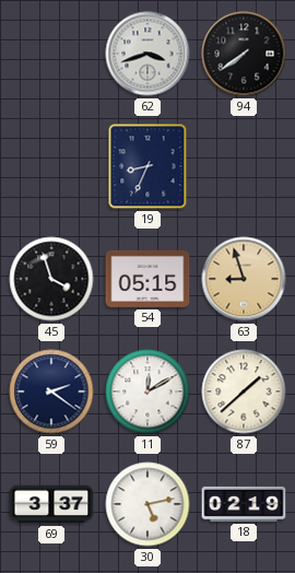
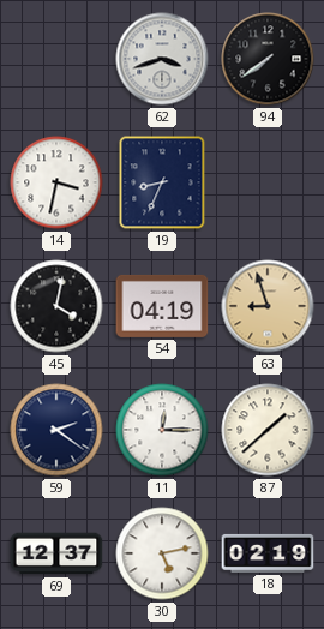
14: none -> 3:32
45: 3:57 -> 4:02
54: 05:15 -> 04:19
11: 12:10 -> 12:15
69: 3:37 -> 12:37
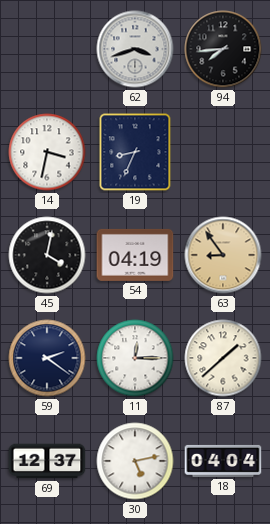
94: 7:39 -> 7:44
63: 8:57 -> 8:54
18: 02:19 -> 04:04
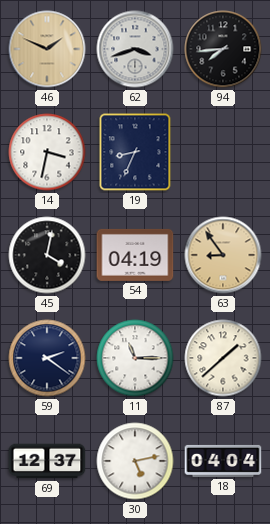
46: none -> 1:49
11: 12:15 -> 11:15
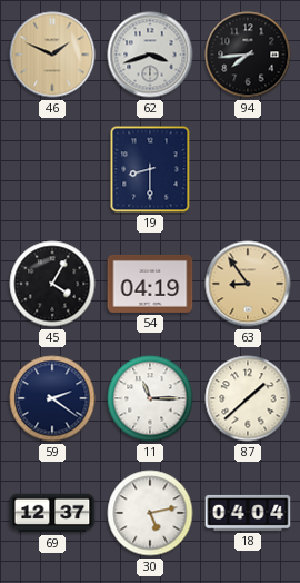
14: 3:32 -> none
19: 8:34 -> 8:30
45: 4:02 -> 4:05
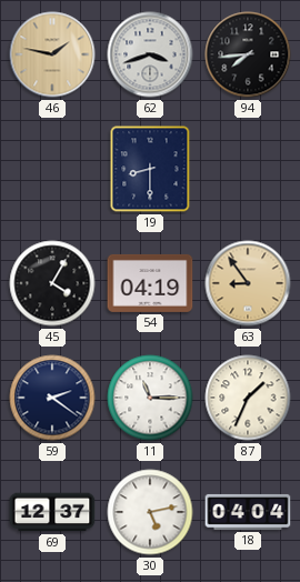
46: 1:49 -> 1:47
87: 1:38 -> 1:34
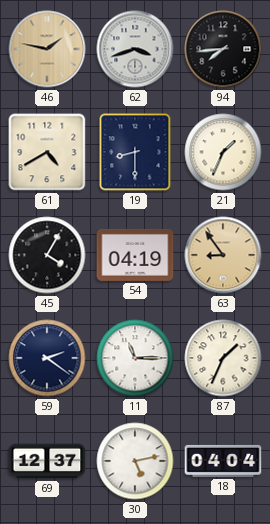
61: none -> 4:40
21: none -> 1:34
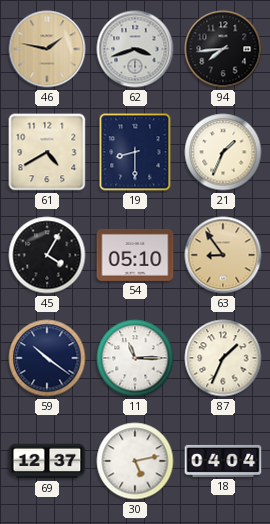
54: 04:19 -> 05:10
59: 2:21 -> 10:21
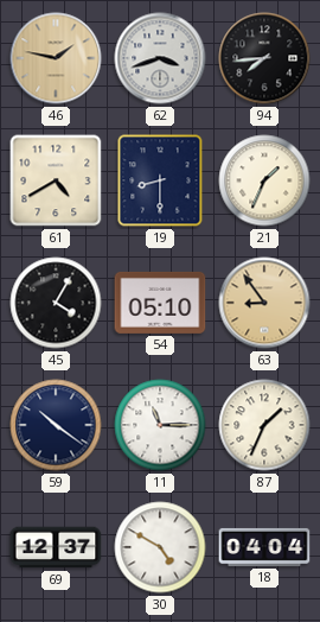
30: 5:13 -> 4:50
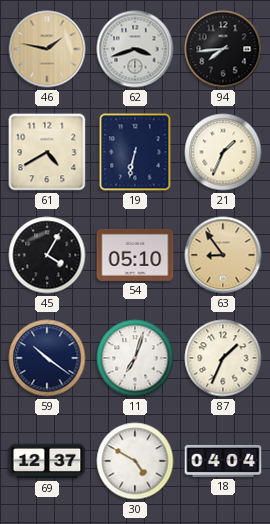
19: 8:30 -> 6:32
11: 11:15 -> 7:03
